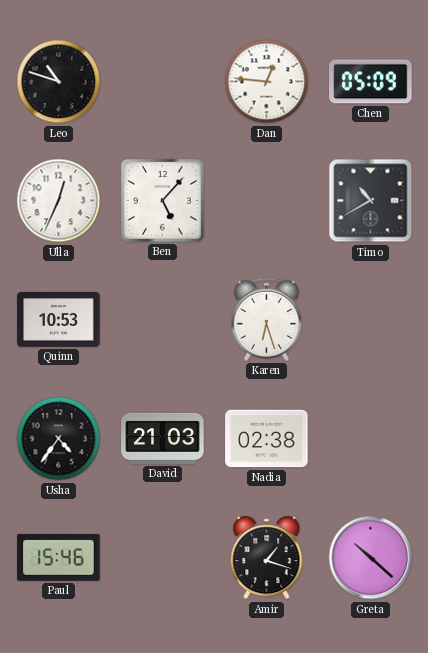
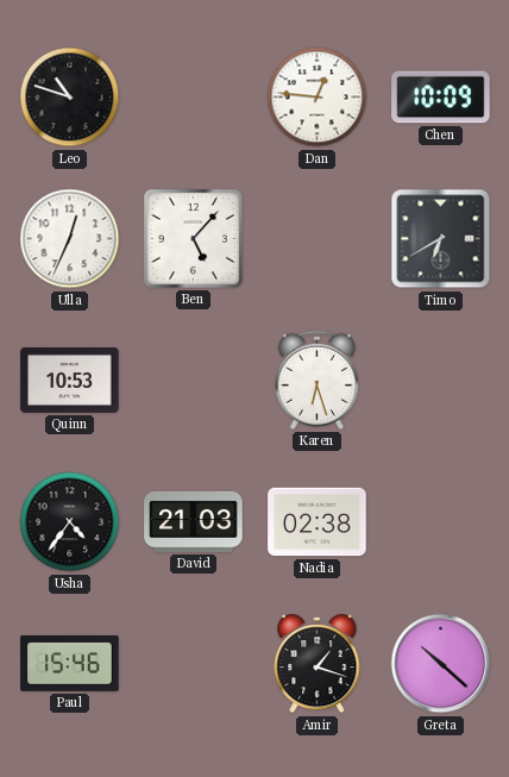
Chen: 05:09 -> 10:09
Timo: 10:40 -> 6:40
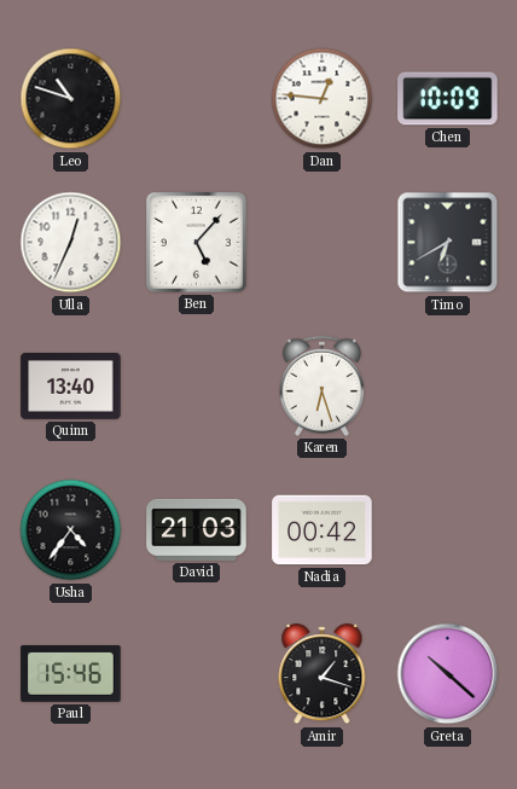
Quinn: 10:53 -> 13:40
Nadia: 02:38 -> 00:42
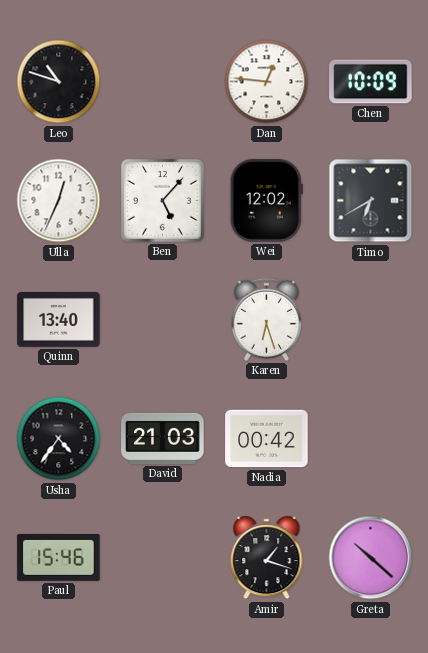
Wei: none -> 12:02
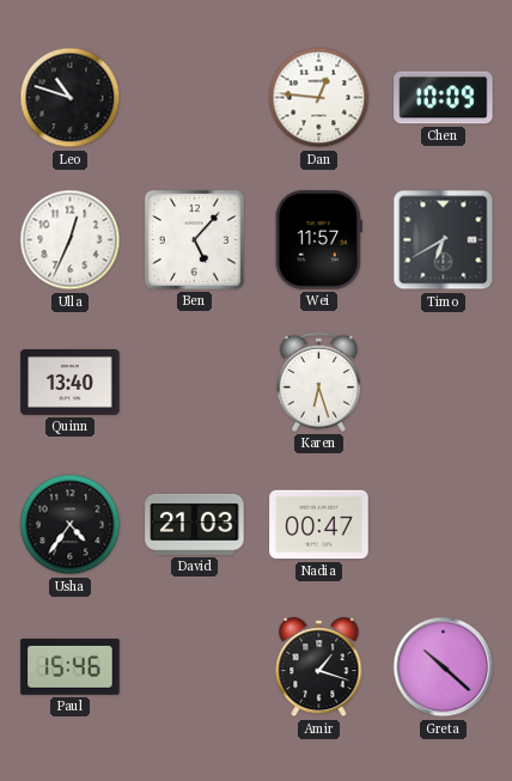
Wei: 12:02 -> 11:57
Nadia: 00:42 -> 00:47
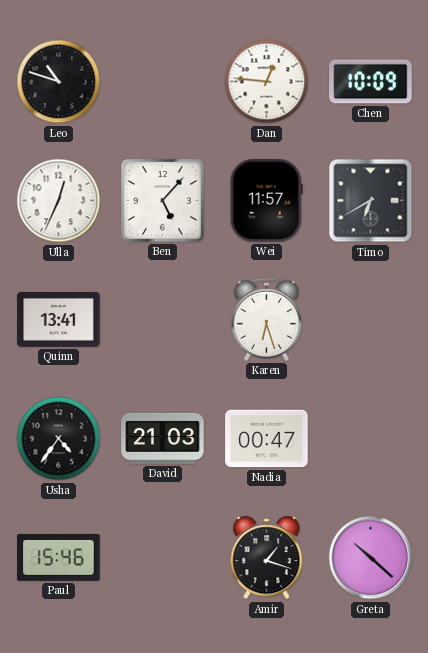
Quinn: 13:40 -> 13:41
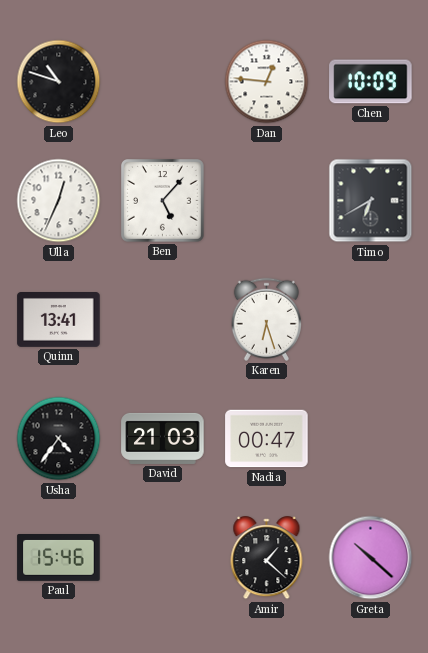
Wei: 11:57 -> none
Amir: 1:18 -> 1:22
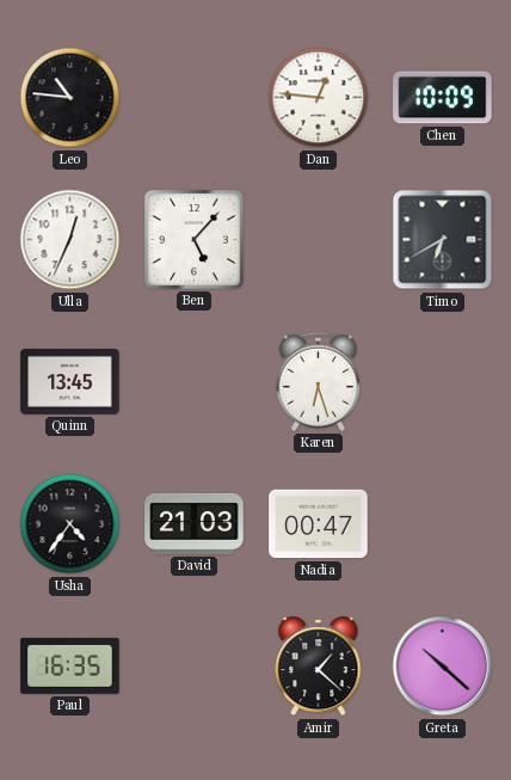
Leo: 10:48 -> 10:46
Quinn: 13:41 -> 13:45
Paul: 15:46 -> 16:35
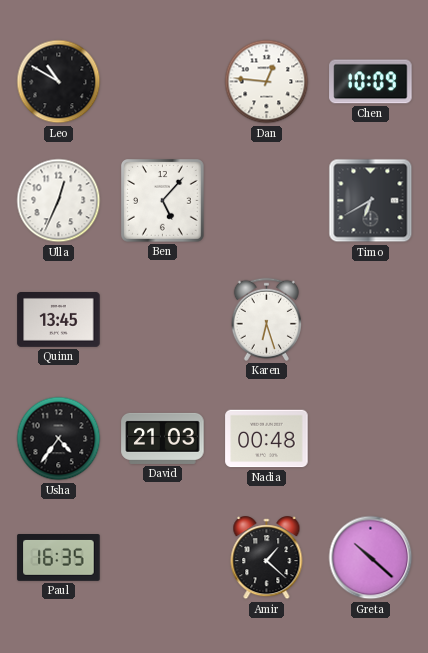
Leo: 10:46 -> 10:50
Nadia: 00:47 -> 00:48
